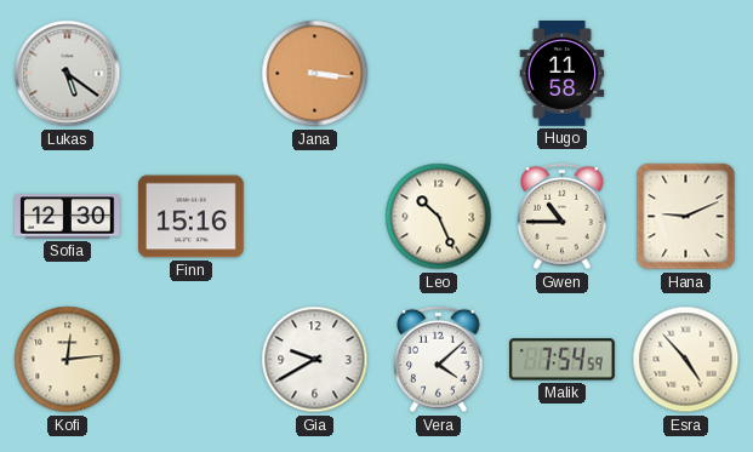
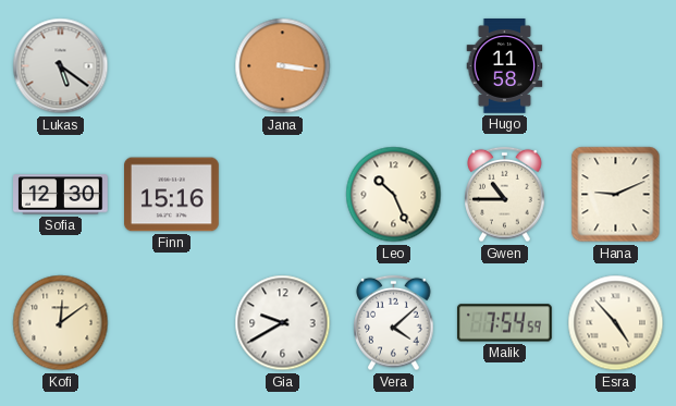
Kofi: 12:14 -> 12:09
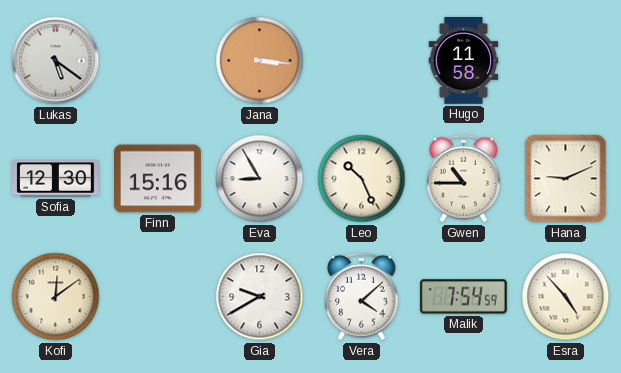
Eva: none -> 8:55
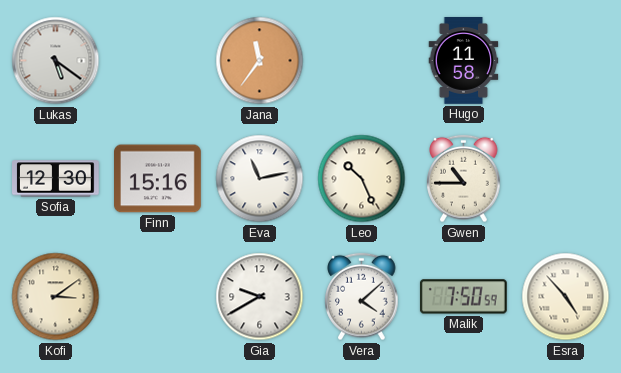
Jana: 3:16 -> 11:36
Eva: 8:55 -> 11:13
Hana: 9:11 -> none
Kofi: 12:09 -> 3:09
Malik: 7:54 -> 7:50
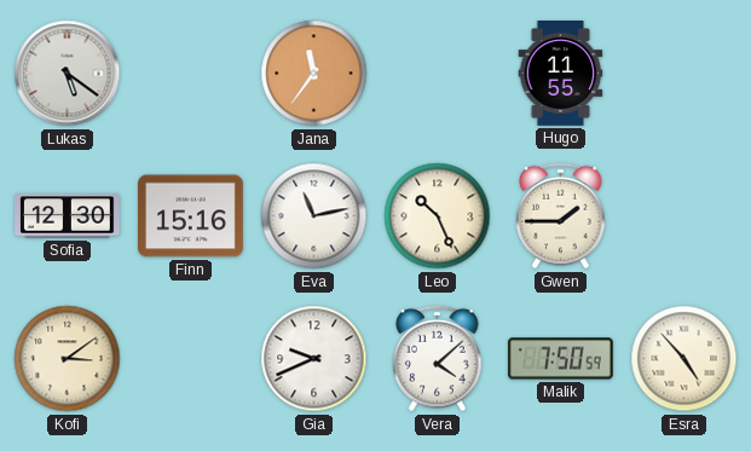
Hugo: 11:58 -> 11:55
Gwen: 10:45 -> 1:45
Gia: 9:40 -> 9:41
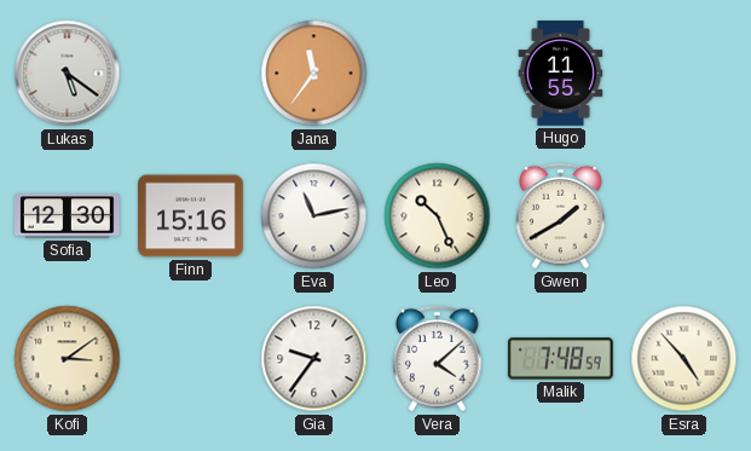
Gwen: 1:45 -> 1:40
Gia: 9:41 -> 9:36
Malik: 7:50 -> 7:48
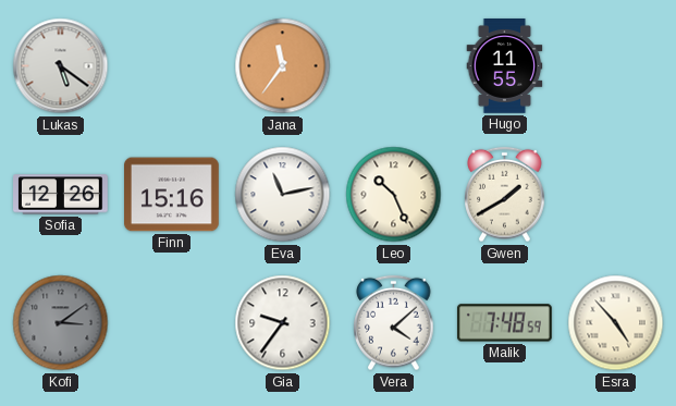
Sofia: 12:30 -> 12:26
Kofi dial: cream -> grey
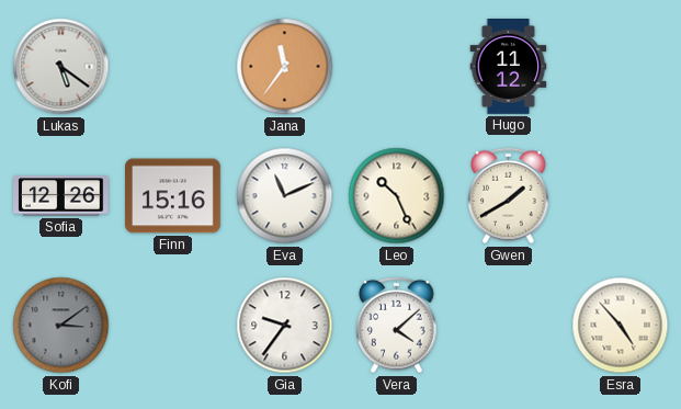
Hugo: 11:55 -> 11:12
Eva: 11:13 -> 11:11
Malik: 7:48 -> none
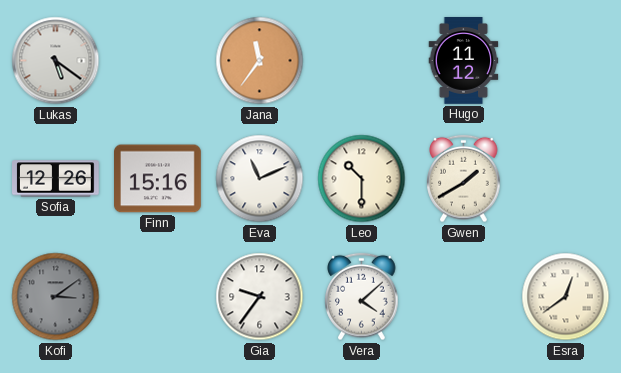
Leo: 10:26 -> 10:30
Esra: 4:53 -> 12:39
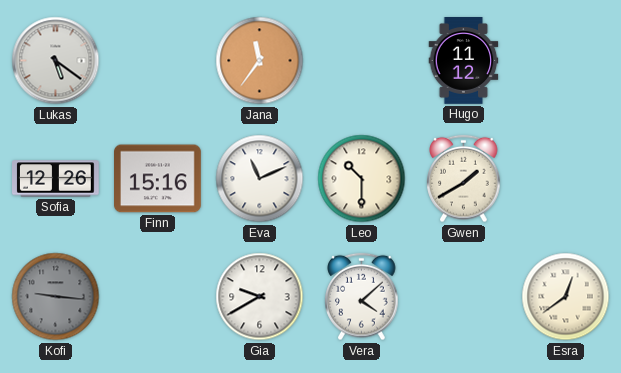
Kofi: 3:09 -> 9:16
Gia: 9:36 -> 9:40
